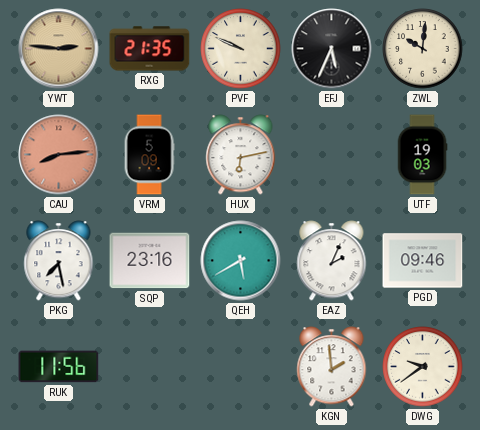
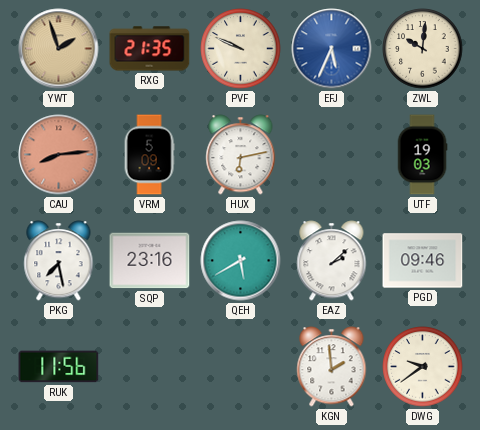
YWT: 2:46 -> 1:57
EFJ dial: black -> blue
EAZ: 2:04 -> 2:08
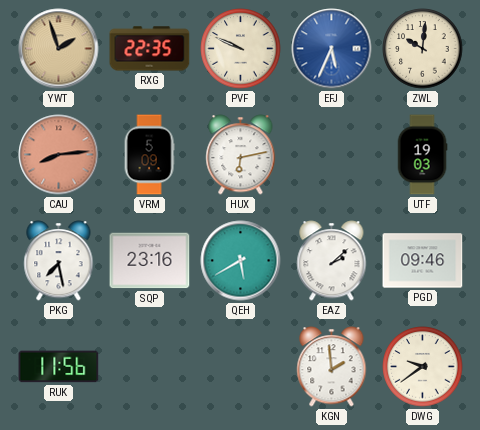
RXG: 21:35 -> 22:35
